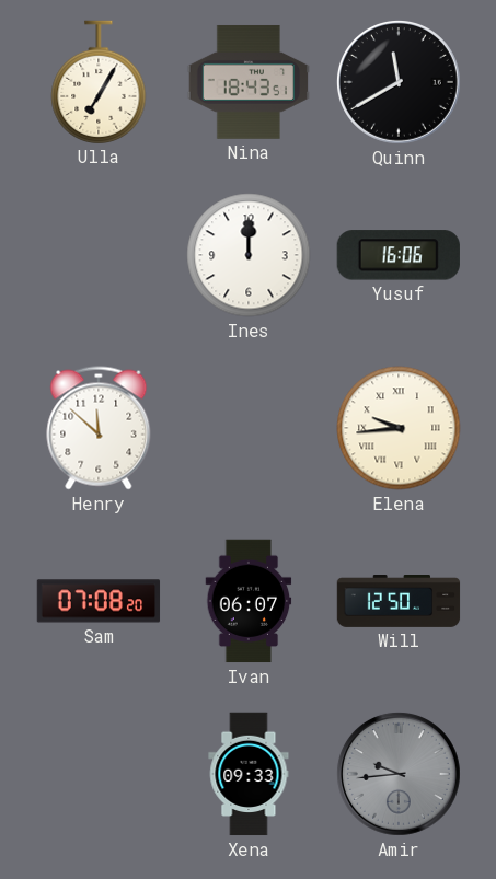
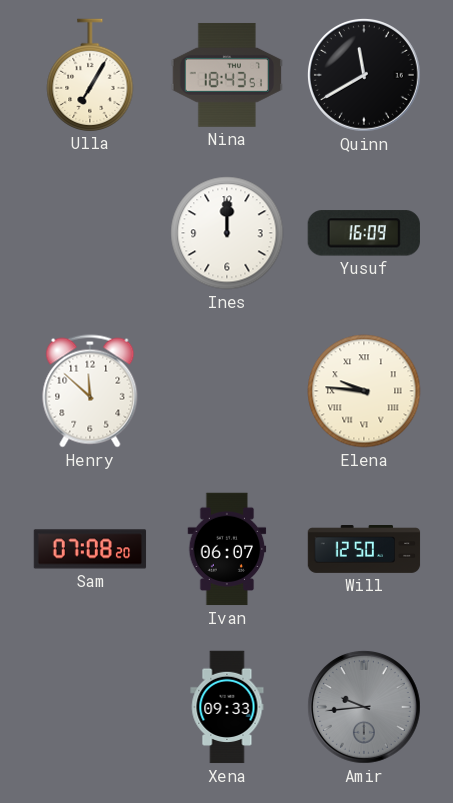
Yusuf: 16:06 -> 16:09
Elena: 9:44 -> 9:46
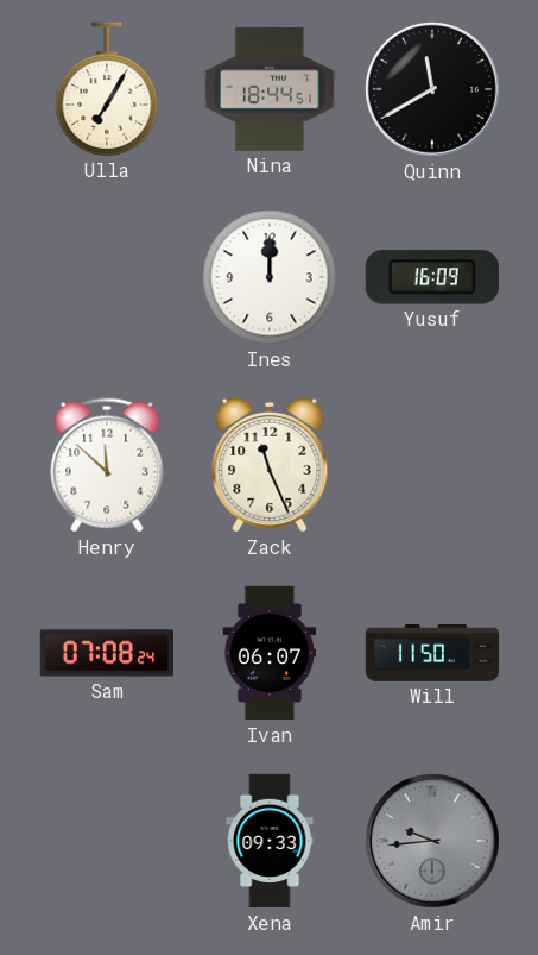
Nina: 18:43 -> 18:44
Zack: none -> 11:26
Elena: 9:46 -> none
Sam: 07:08:20 -> 07:08:24
Will: 12:50 -> 11:50
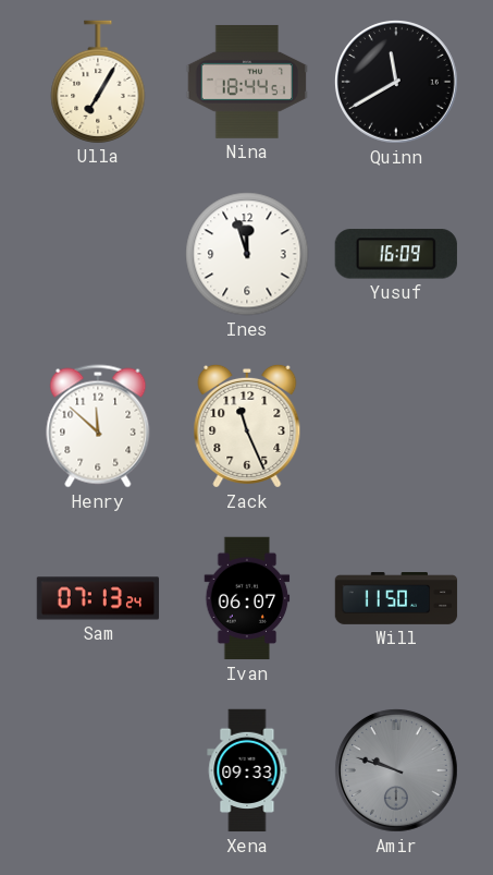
Ines: 12:00 -> 11:57
Sam: 07:08 -> 07:13
Amir: 9:44 -> 9:48
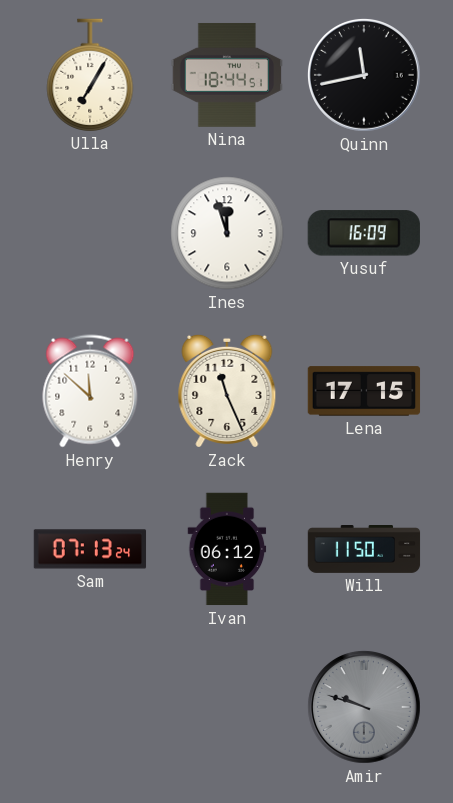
Quinn: 11:40 -> 11:43
Lena: none -> 17:15
Ivan: 06:07 -> 06:12
Xena: 09:33 -> none
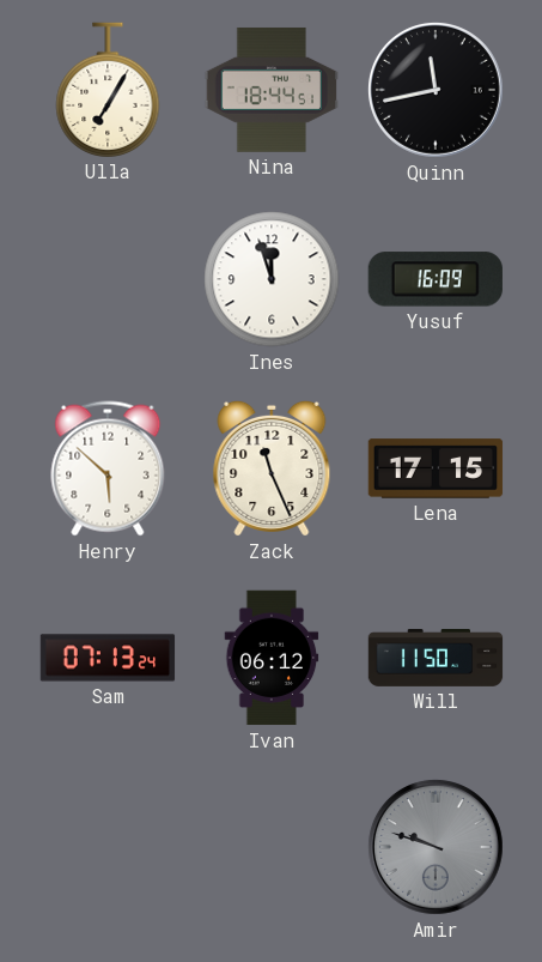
Henry: 11:52 -> 5:52
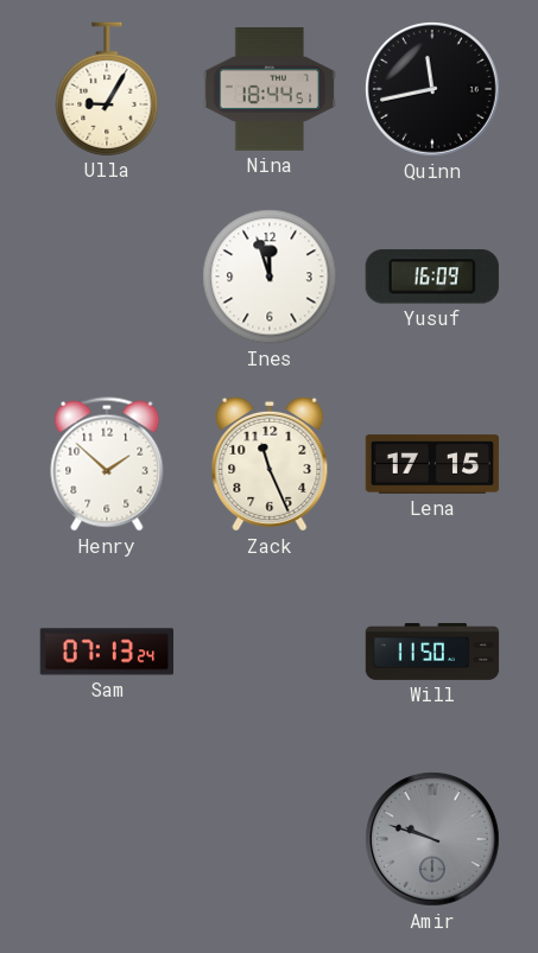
Ulla: 7:05 -> 9:05
Henry: 5:52 -> 1:52
Ivan: 06:12 -> none
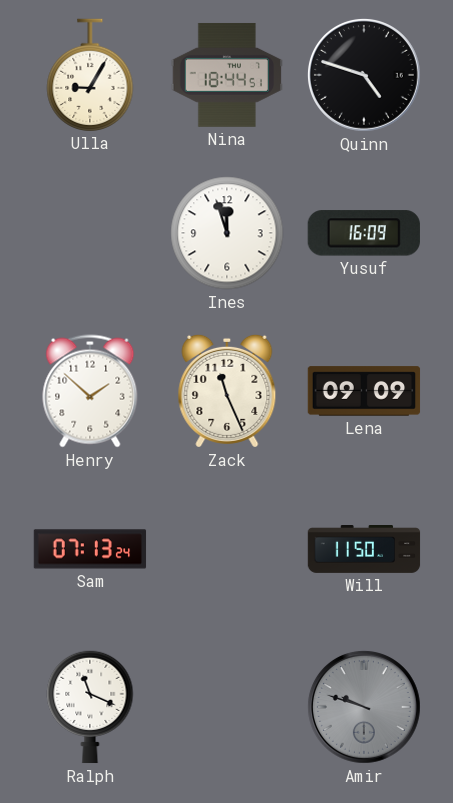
Quinn: 11:43 -> 4:48
Lena: 17:15 -> 09:09
Ralph: none -> 11:19
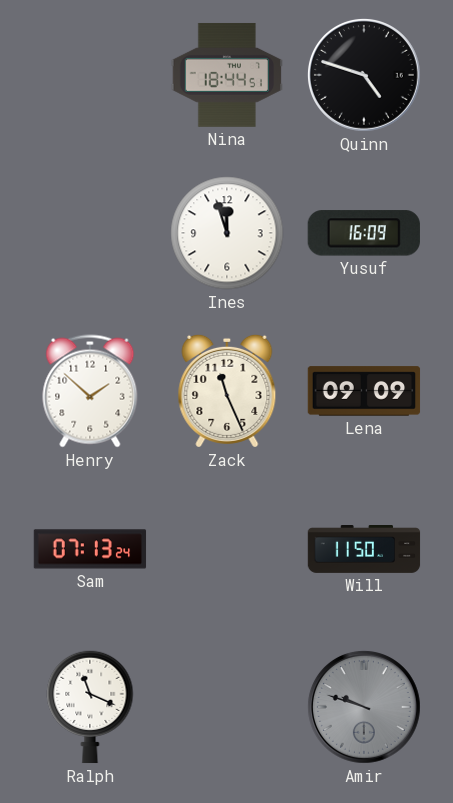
Ulla: 9:05 -> none
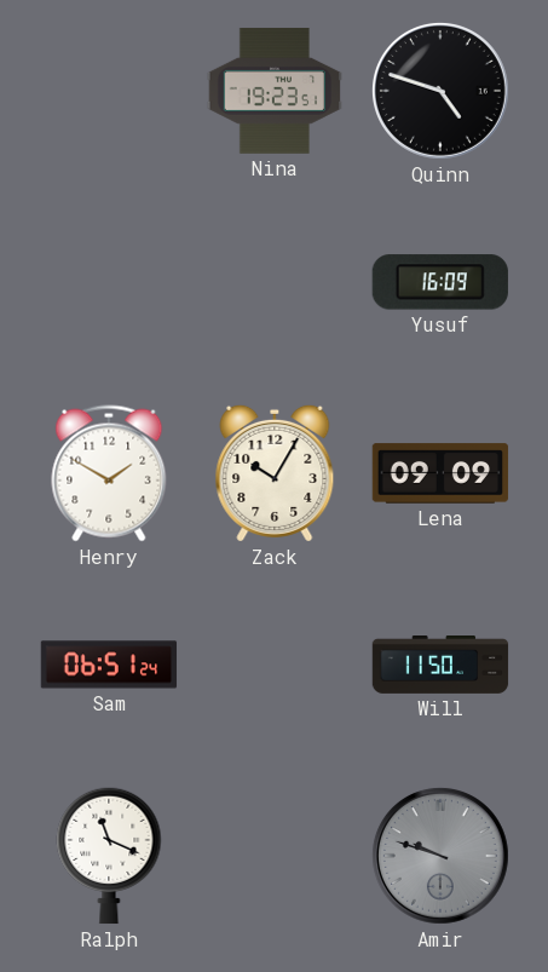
Nina: 18:44 -> 19:23
Ines: 11:57 -> none
Henry: 1:52 -> 1:50
Zack: 11:26 -> 10:05
Sam: 07:13 -> 06:51
